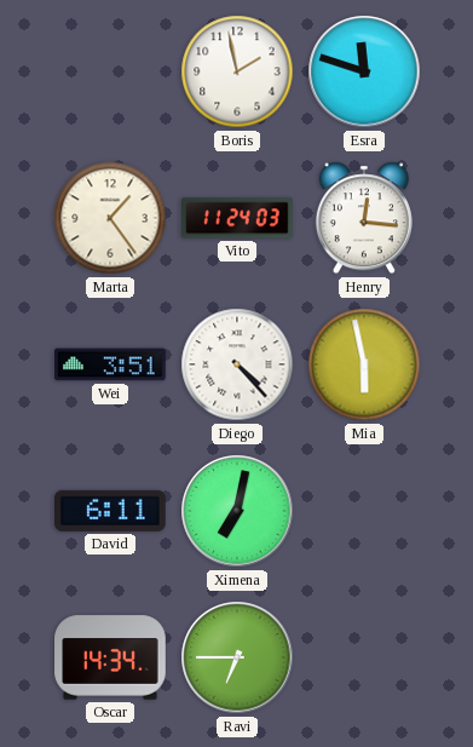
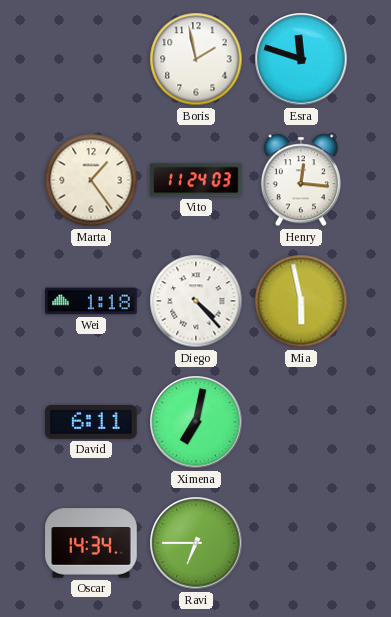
Wei: 3:51 -> 1:18
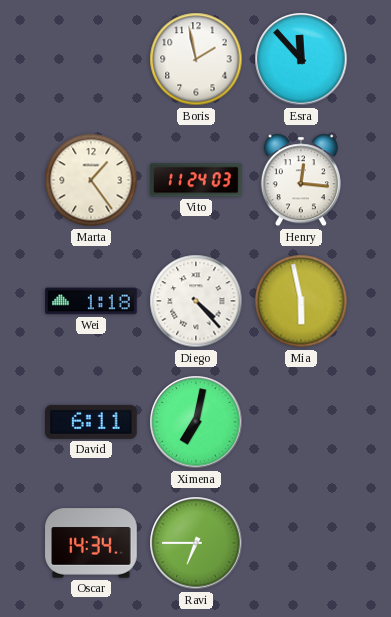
Esra: 11:48 -> 11:53
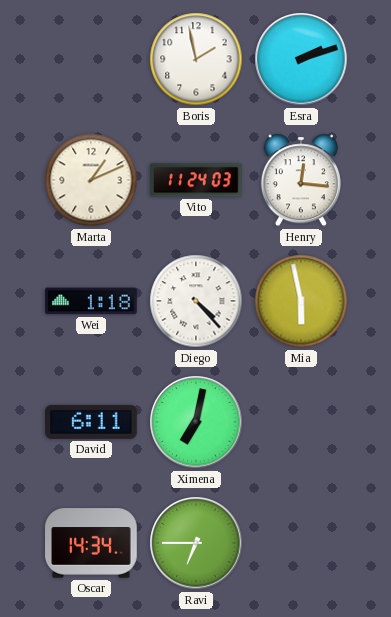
Esra: 11:53 -> 2:12
Marta: 1:24 -> 1:11
